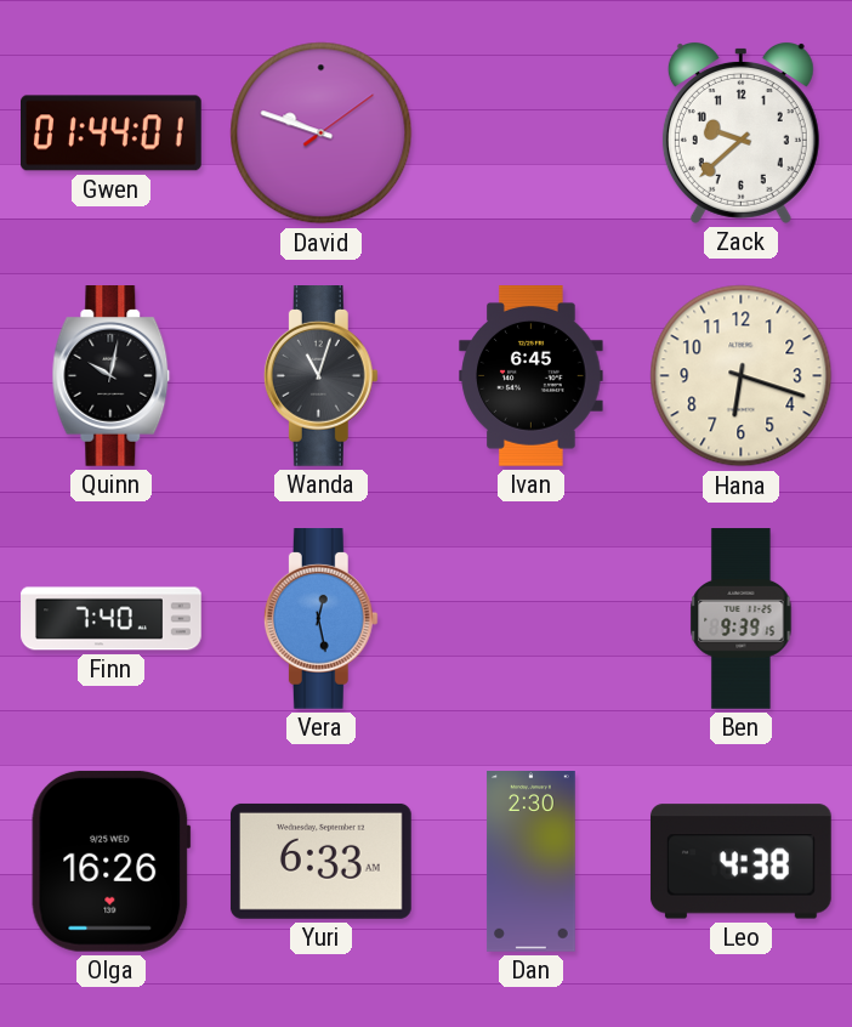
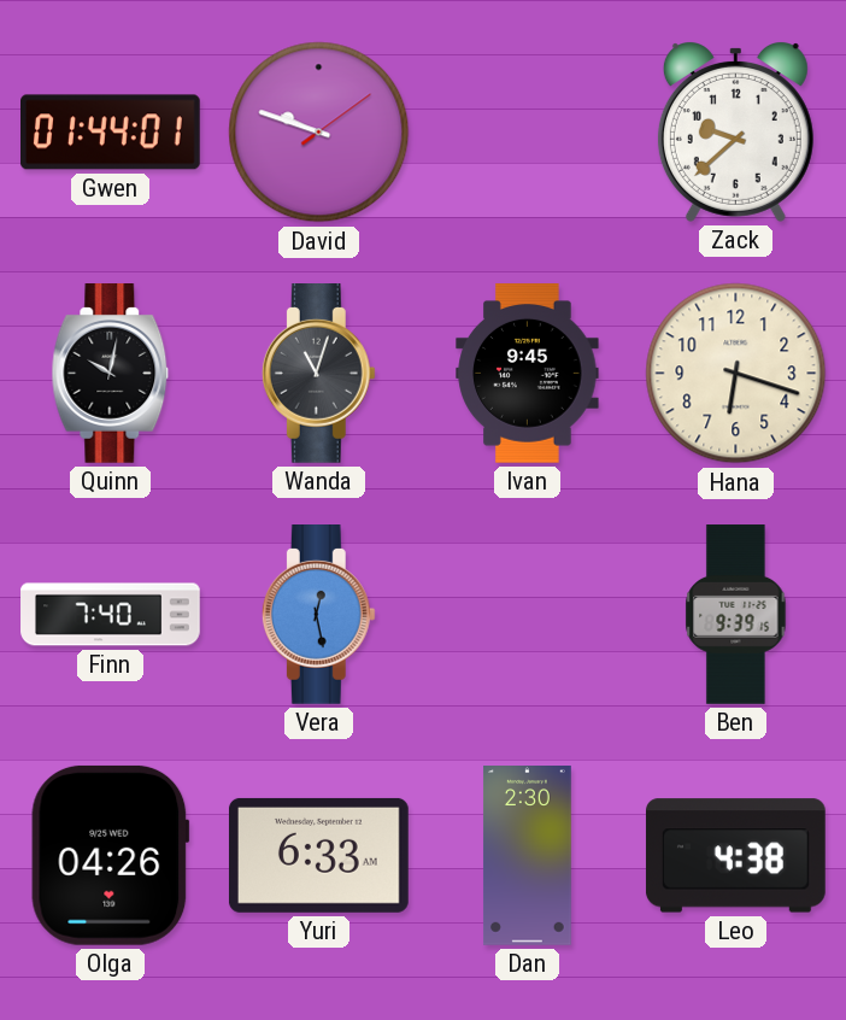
Ivan: 6:45 -> 9:45
Olga: 16:26 -> 04:26
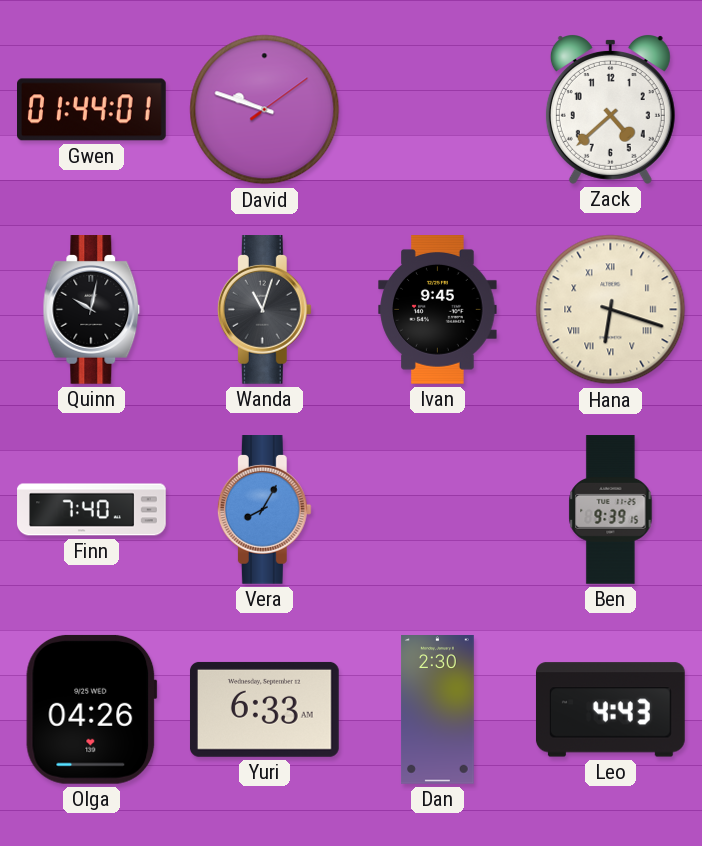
Zack: 9:38 -> 4:38
Hana numerals: Arabic -> Roman
Vera: 12:28 -> 8:05
Leo: 4:38 -> 4:43
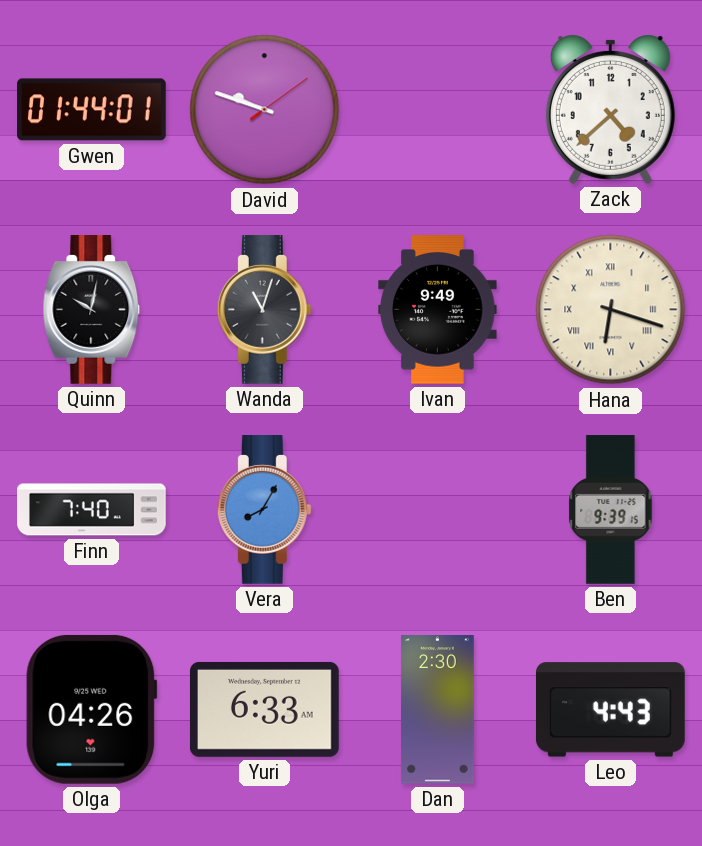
Ivan: 9:45 -> 9:49
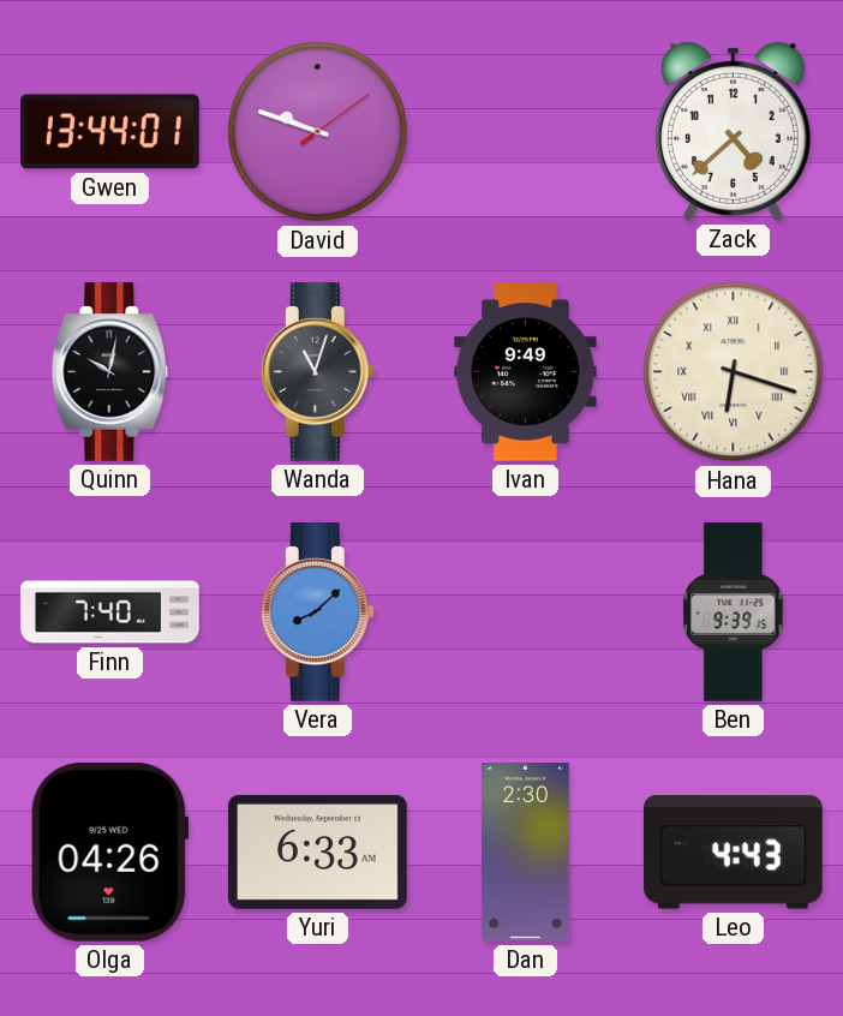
Gwen: 01:44 -> 13:44
Vera: 8:05 -> 8:08
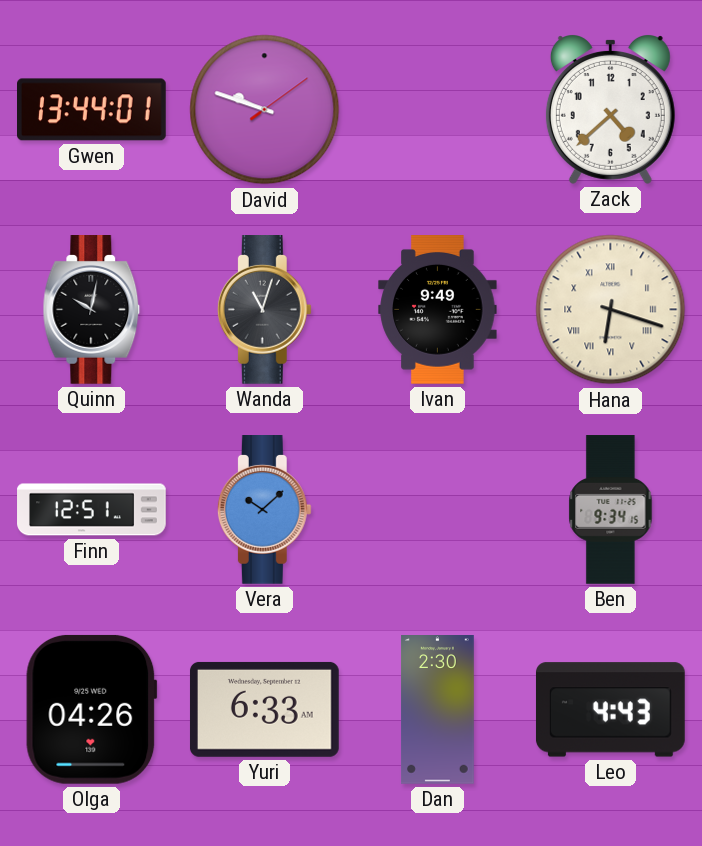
Finn: 7:40 -> 12:51
Vera: 8:08 -> 10:08
Ben: 9:39 -> 9:34
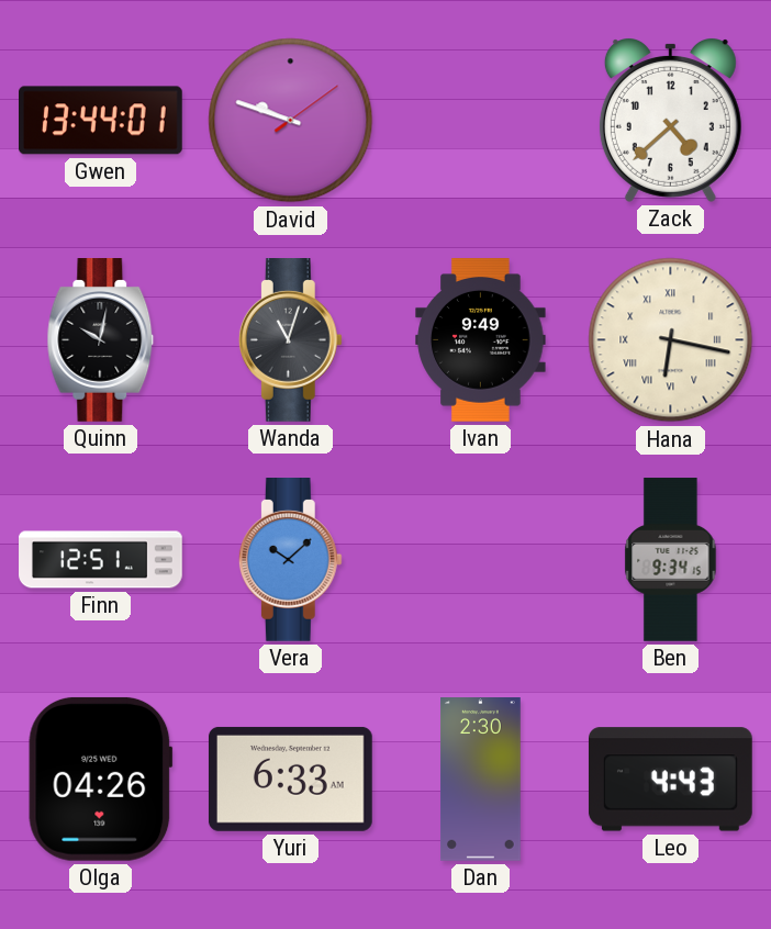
Hana: 6:18 -> 6:17
